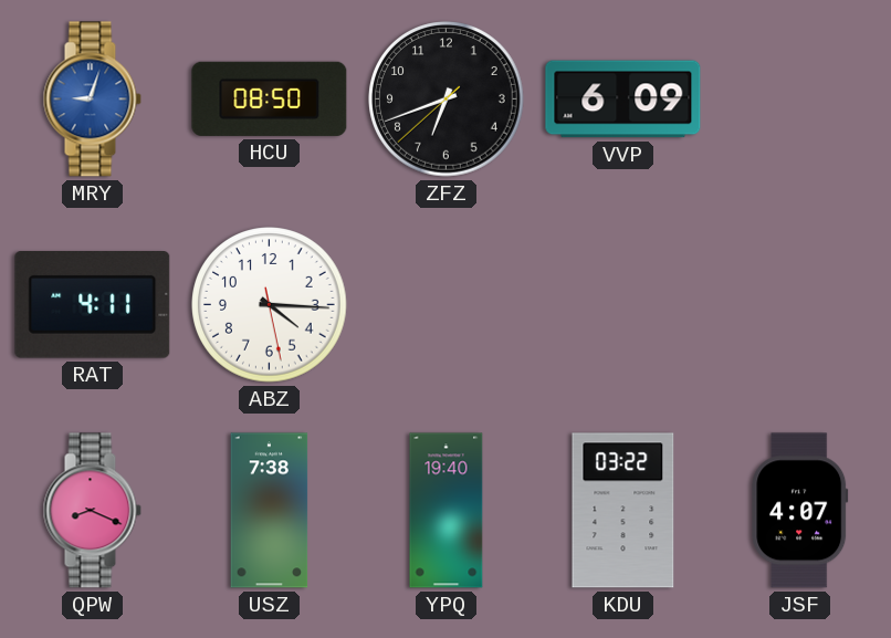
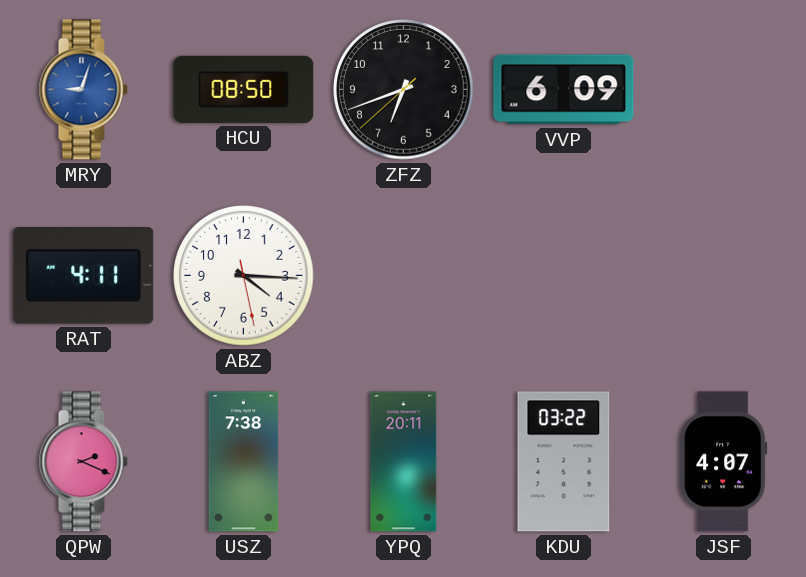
QPW: 8:19 -> 2:19
YPQ: 19:40 -> 20:11
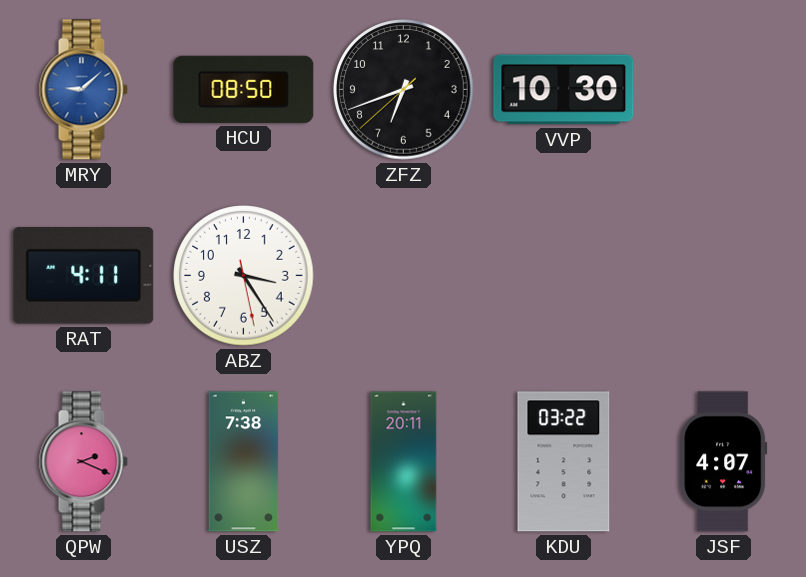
MRY: 9:03 -> 9:08
VVP: 6:09 -> 10:30
ABZ: 4:15 -> 3:24
